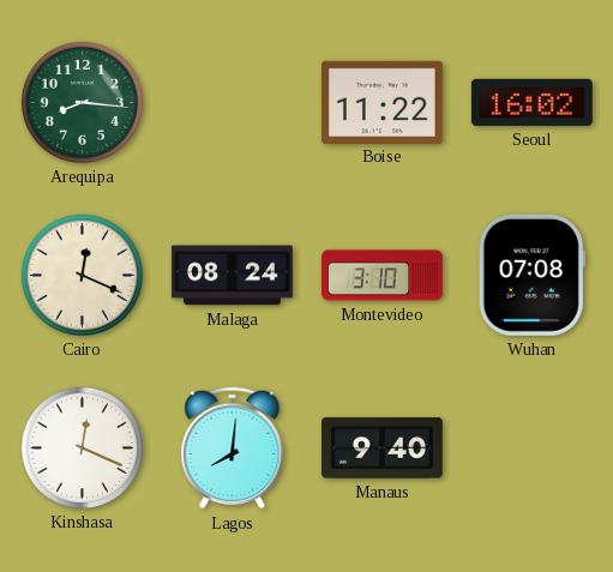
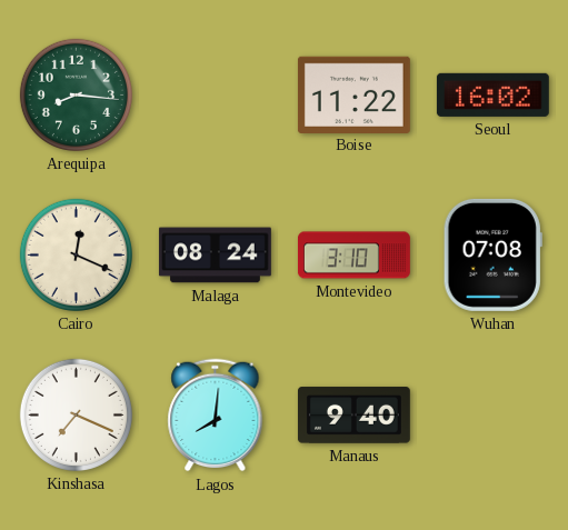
Kinshasa: 12:19 -> 7:19
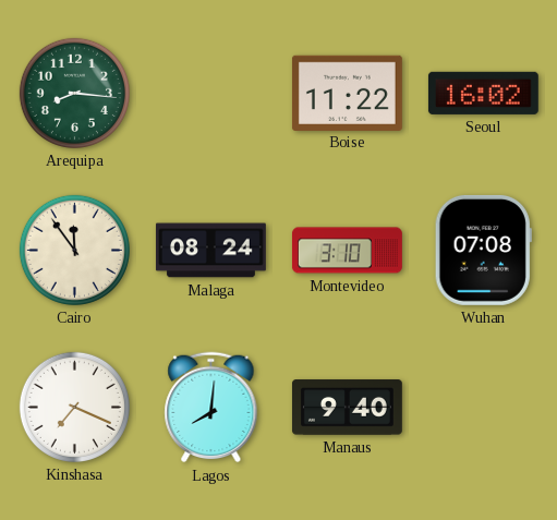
Cairo: 12:19 -> 11:54
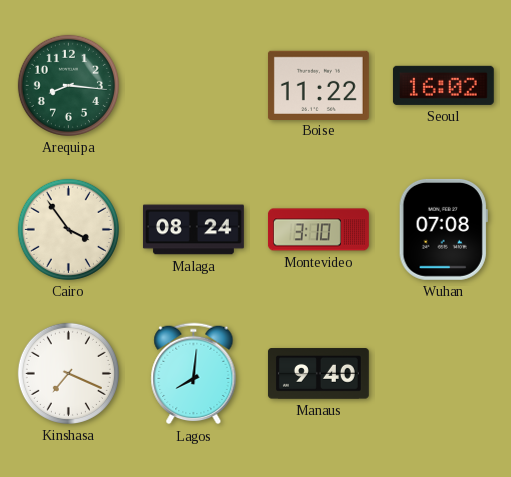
Cairo: 11:54 -> 3:54
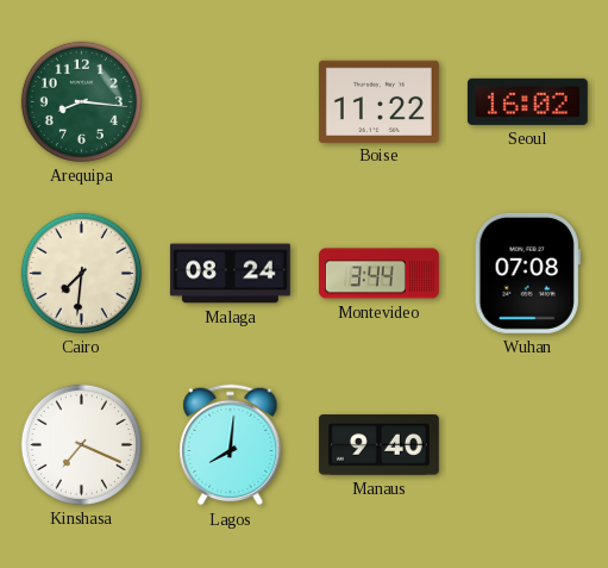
Cairo: 3:54 -> 7:31
Montevideo: 3:10 -> 3:44
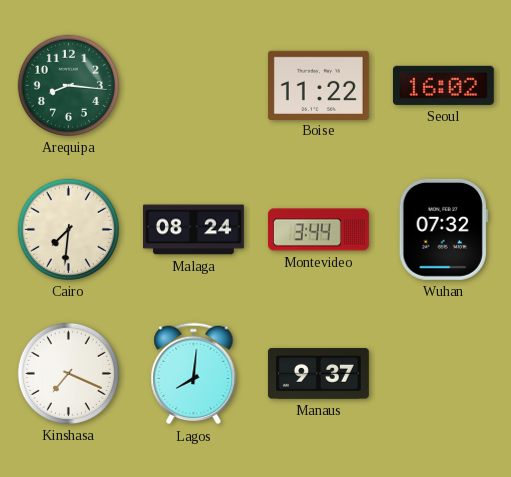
Wuhan: 07:08 -> 07:32
Manaus: 9:40 -> 9:37
